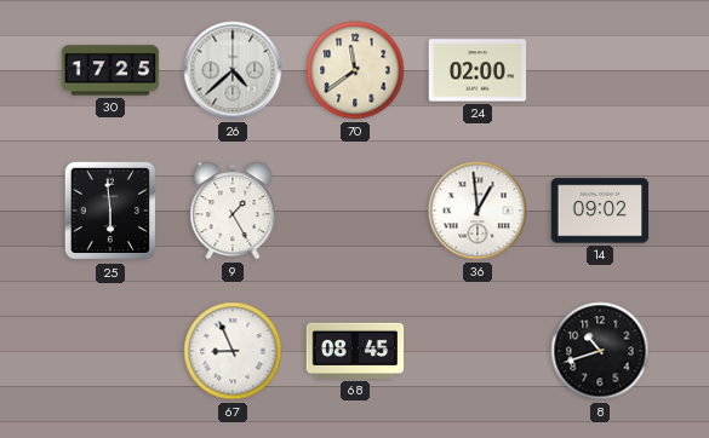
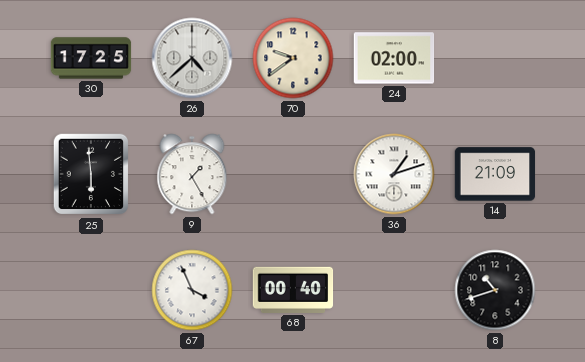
70: 11:39 -> 9:39
36: 12:59 -> 1:12
14: 09:02 -> 21:09
67: 8:56 -> 3:56
68: 08:45 -> 00:40
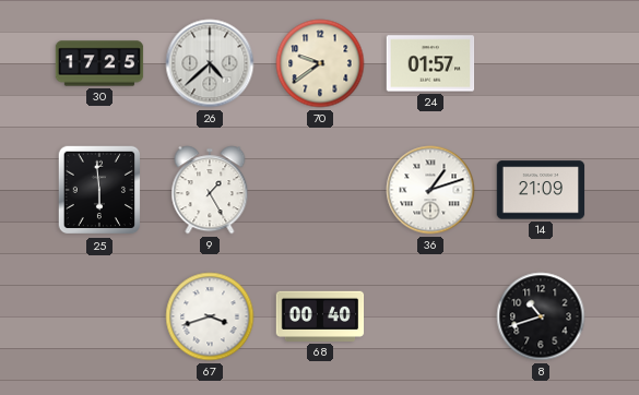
24: 02:00 -> 01:57
67: 3:56 -> 3:42
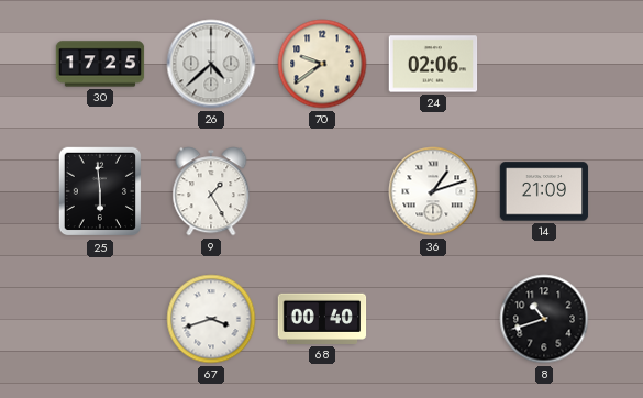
24: 01:57 -> 02:06
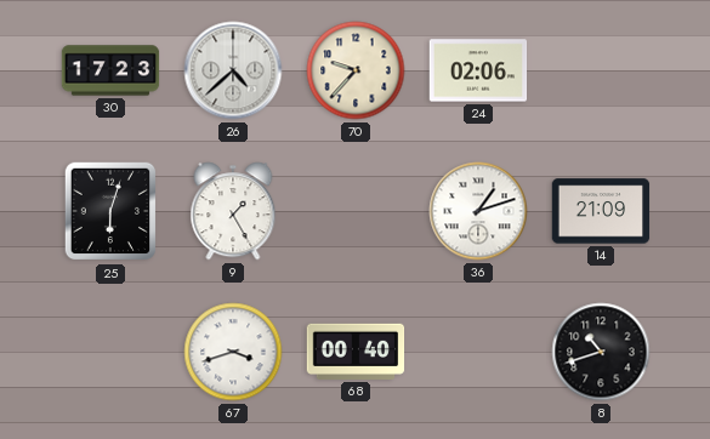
30: 17:25 -> 17:23
70: 9:39 -> 9:37
25: 5:59 -> 6:03
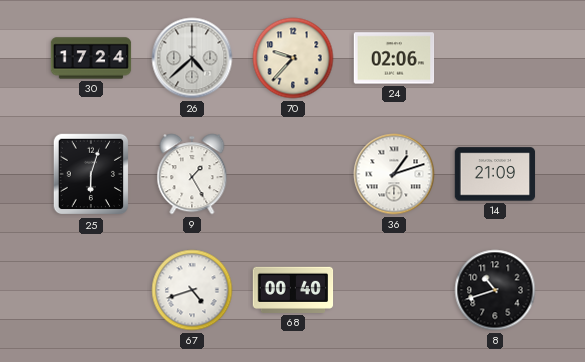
30: 17:23 -> 17:24
67: 3:42 -> 4:42
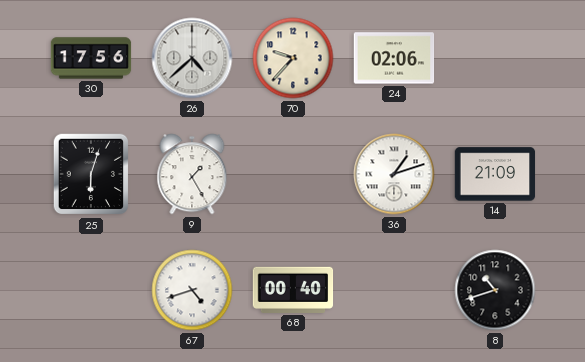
30: 17:24 -> 17:56
